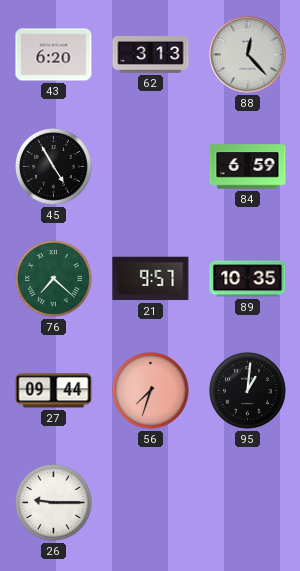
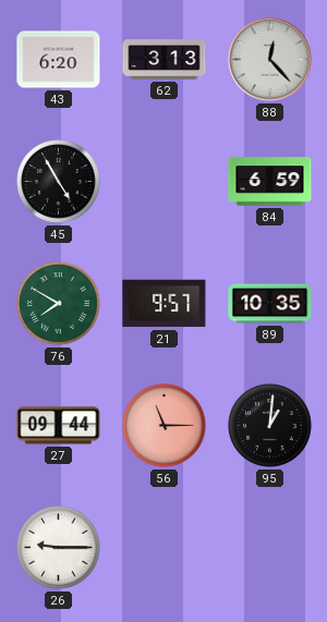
76: 7:22 -> 7:50
56: 7:33 -> 11:15
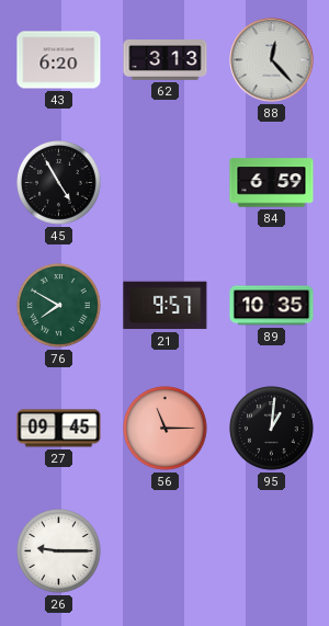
27: 09:44 -> 09:45
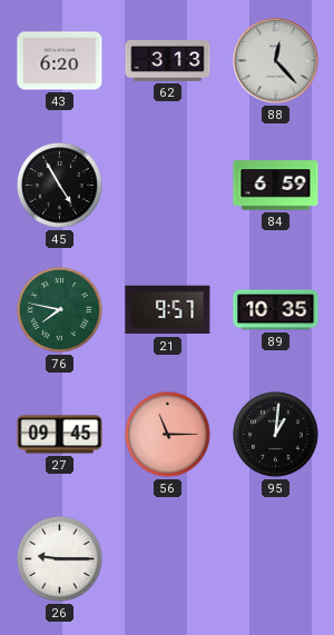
76: 7:50 -> 7:47
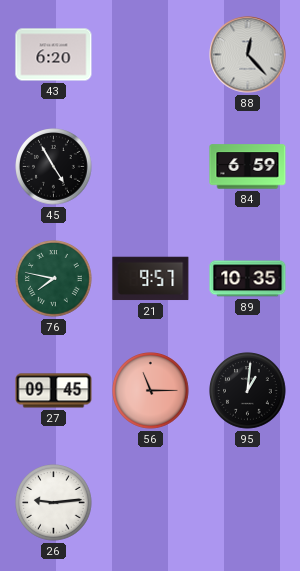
62: 3:13 -> none
26: 9:15 -> 9:14
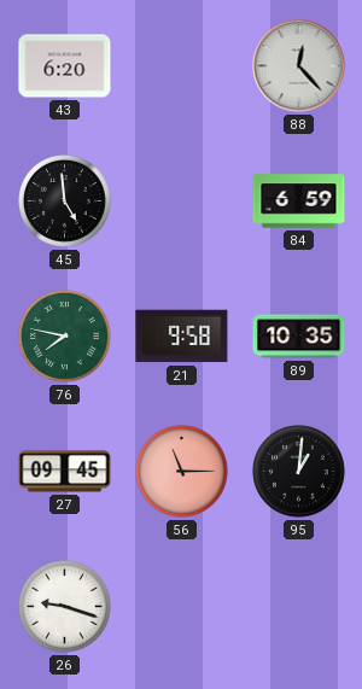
45: 4:55 -> 4:59
21: 9:57 -> 9:58
26: 9:14 -> 9:18
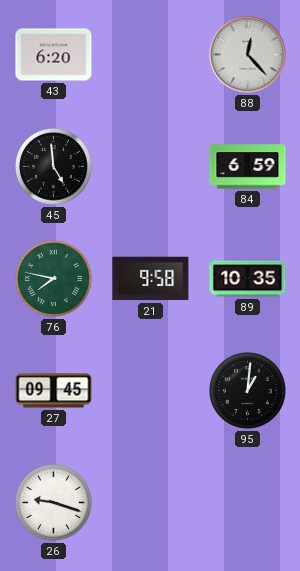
56: 11:15 -> none
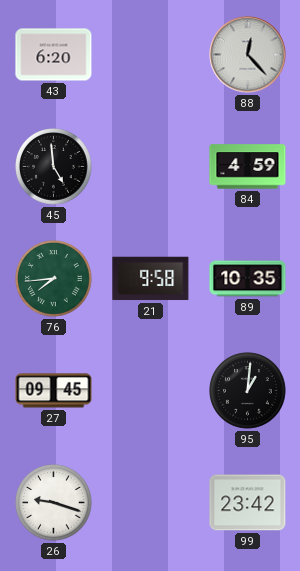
84: 6:59 -> 4:59
76: 7:47 -> 7:44
99: none -> 23:42
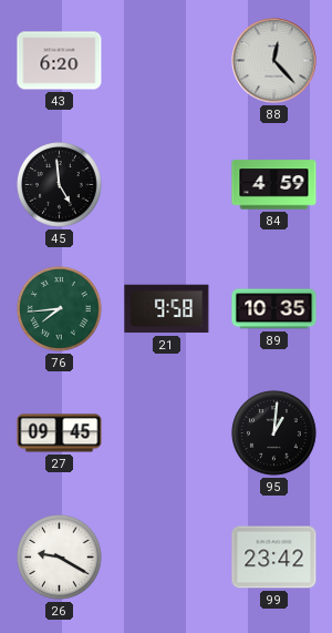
26: 9:18 -> 9:20
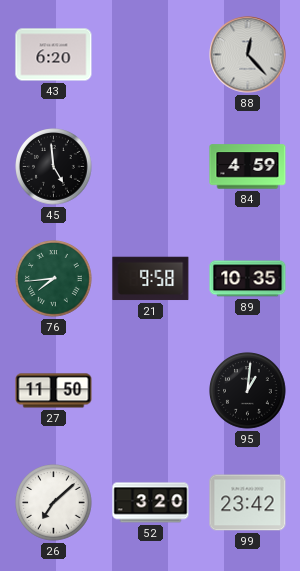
27: 09:45 -> 11:50
26: 9:20 -> 7:08
52: none -> 3:20
